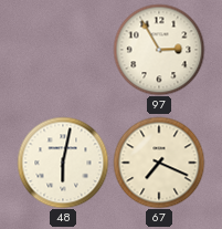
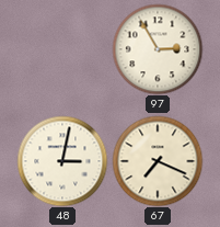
48: 6:02 -> 3:02
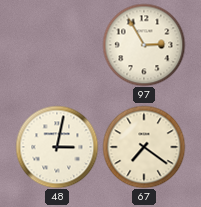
67: 7:19 -> 7:21
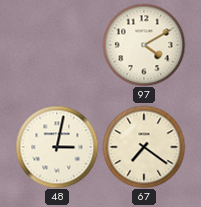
97: 2:55 -> 4:10
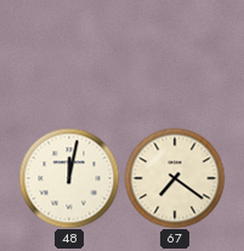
97: 4:10 -> none
48: 3:02 -> 12:02
